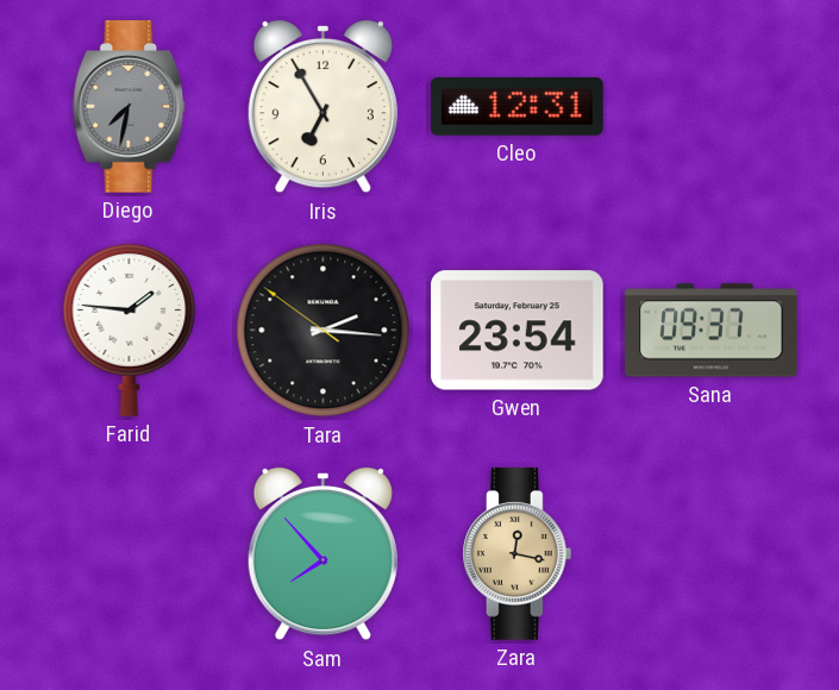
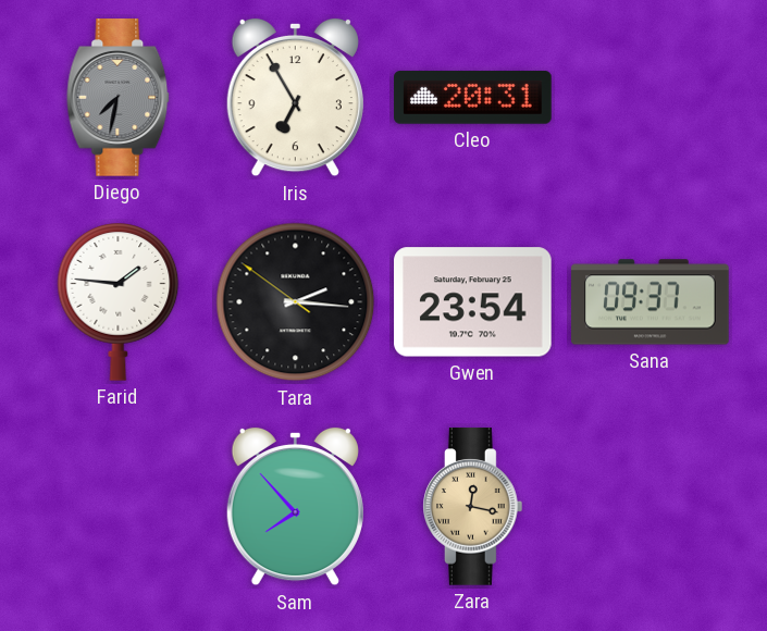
Cleo: 12:31 -> 20:31
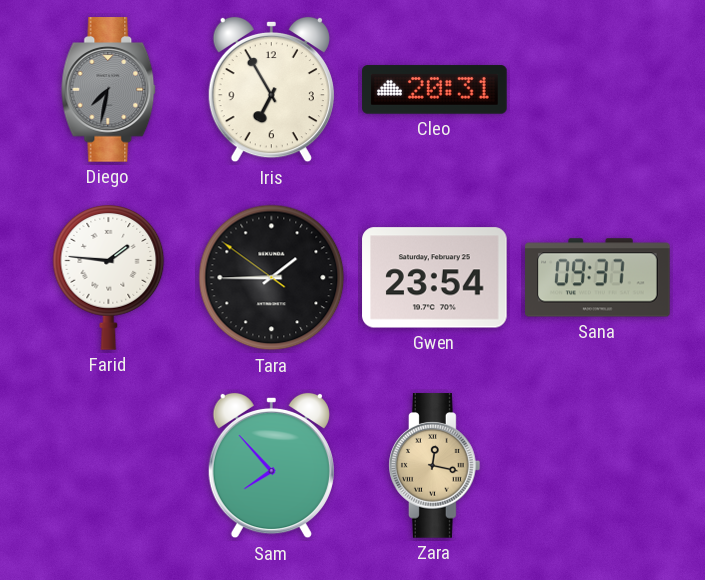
Tara: 2:15 -> 1:44
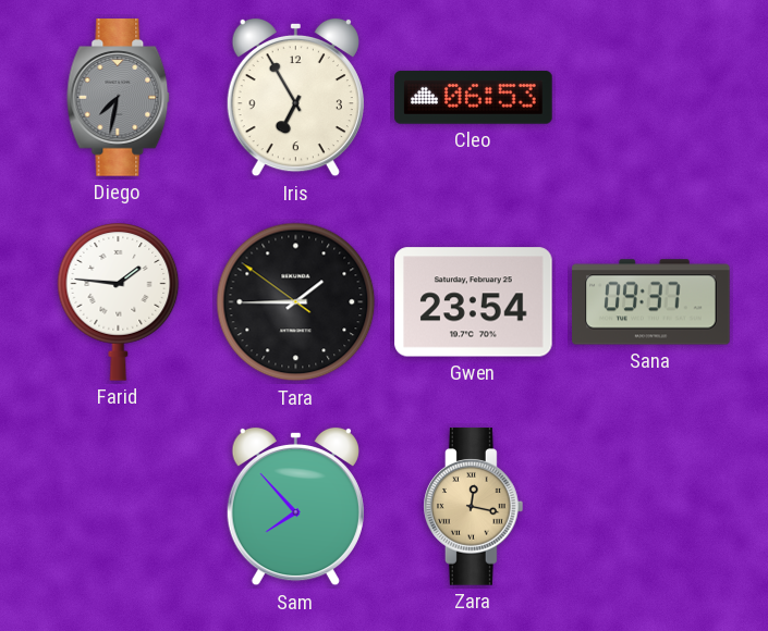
Cleo: 20:31 -> 06:53
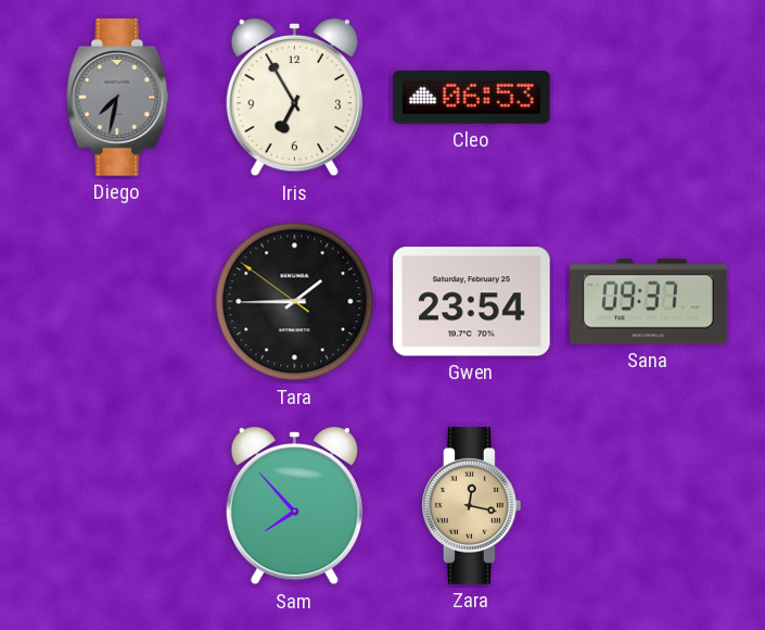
Farid: 1:46 -> none
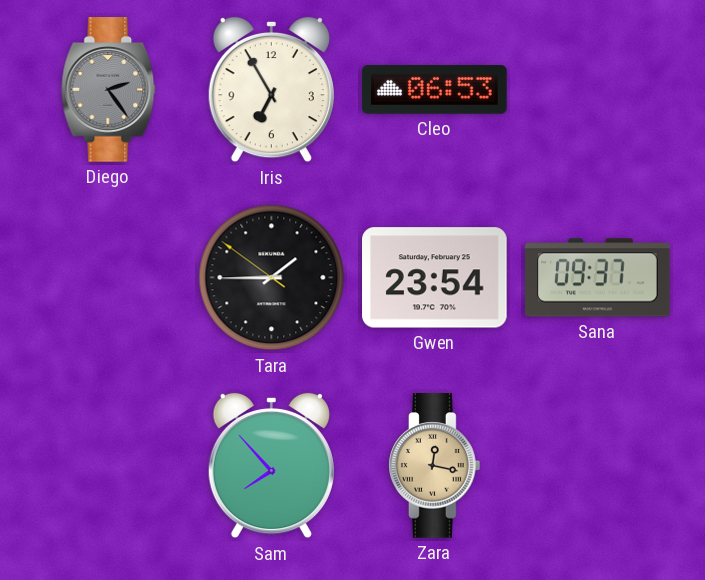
Diego: 7:32 -> 2:24
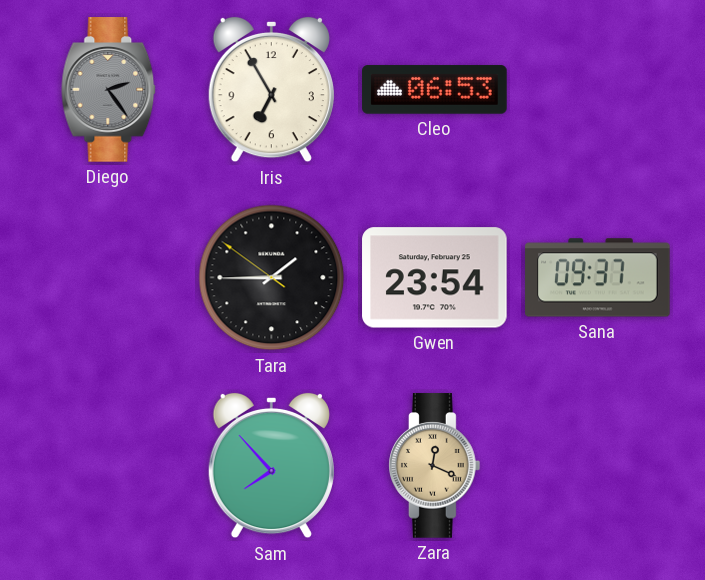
Zara: 12:17 -> 12:19
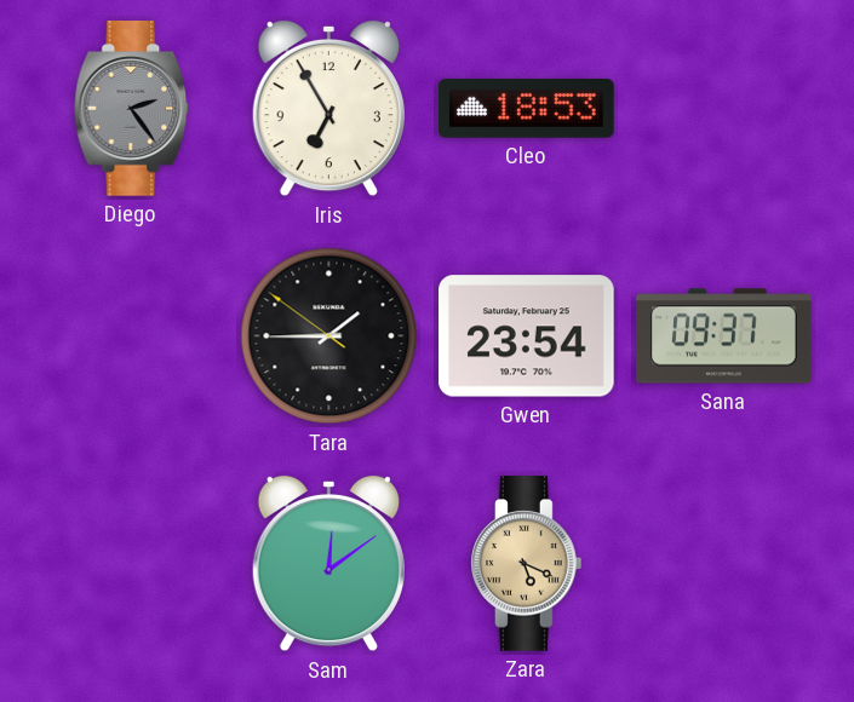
Cleo: 06:53 -> 18:53
Sam: 7:53 -> 12:09
Zara: 12:19 -> 5:19
